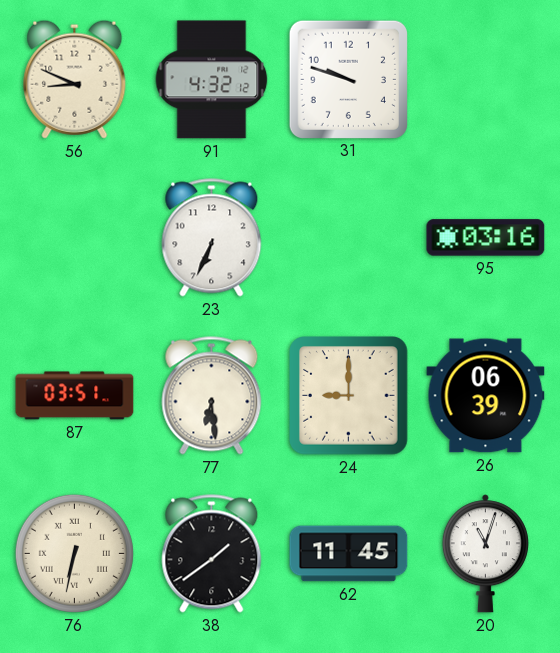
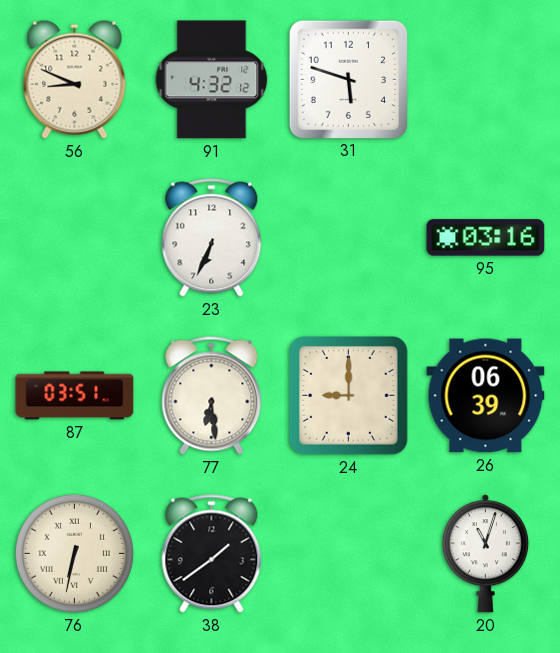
31: 9:48 -> 5:48
62: 11:45 -> none
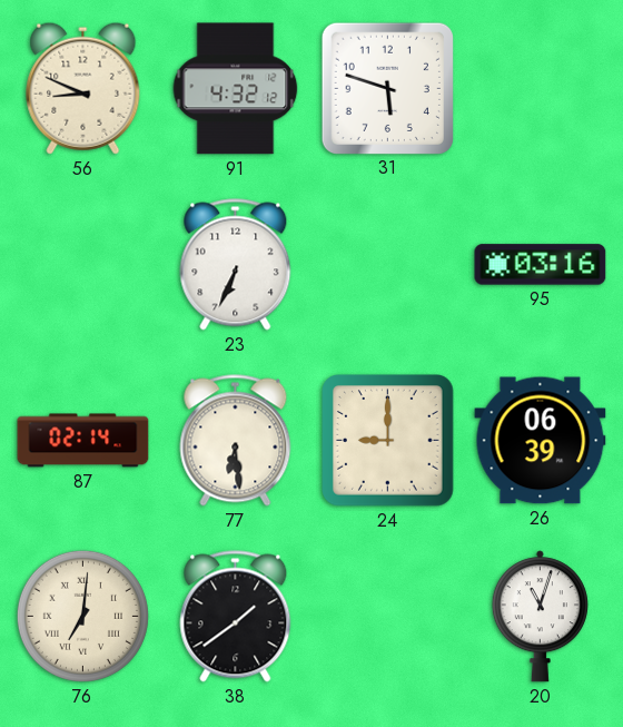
87: 03:51 -> 02:14
76: 6:32 -> 7:01
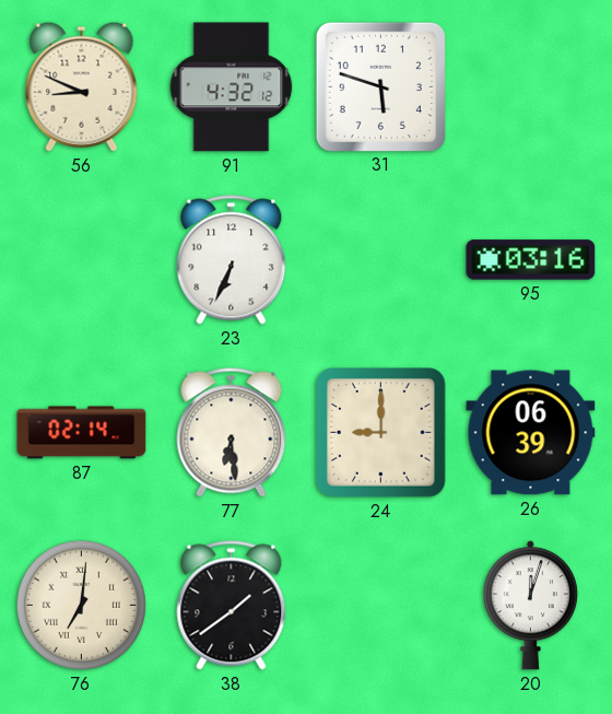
20: 11:03 -> 12:03
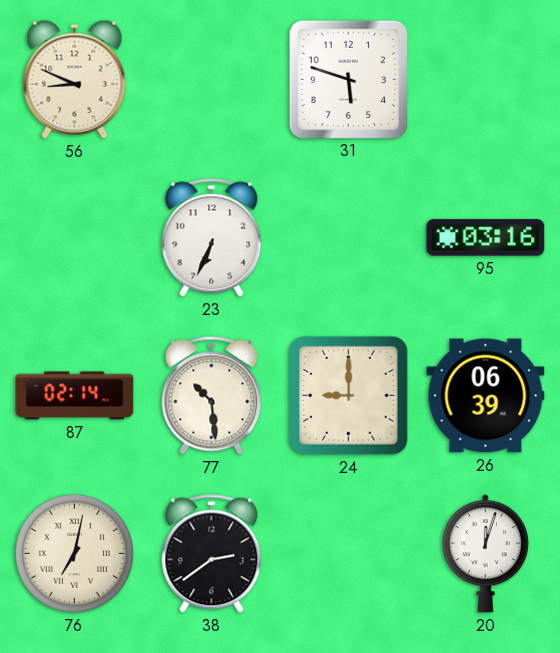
91: 4:32 -> none
77: 6:29 -> 10:29
76: 7:01 -> 7:02
38: 1:39 -> 2:39
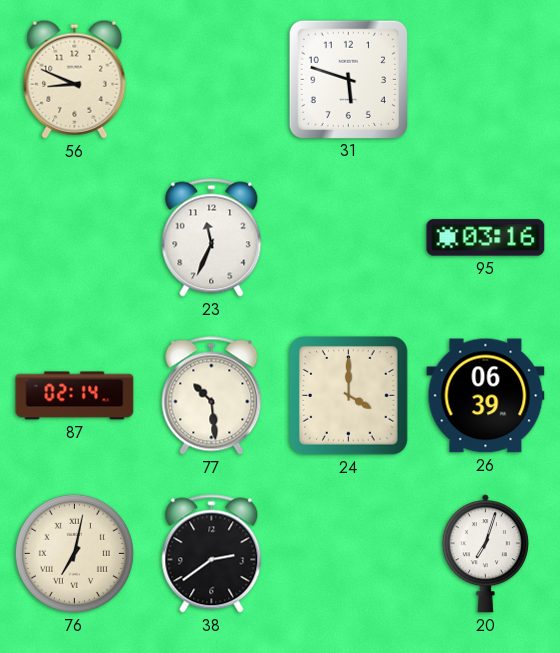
23: 6:34 -> 11:34
24: 9:00 -> 4:00
20: 12:03 -> 7:03
